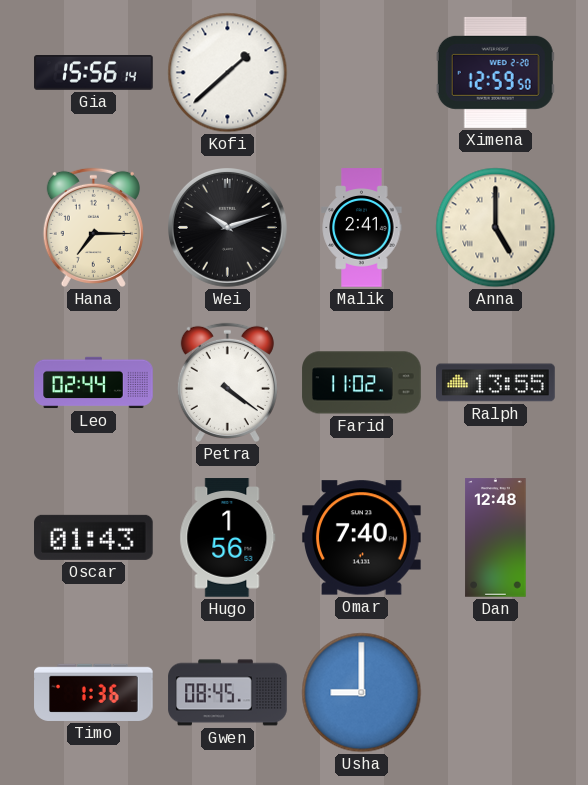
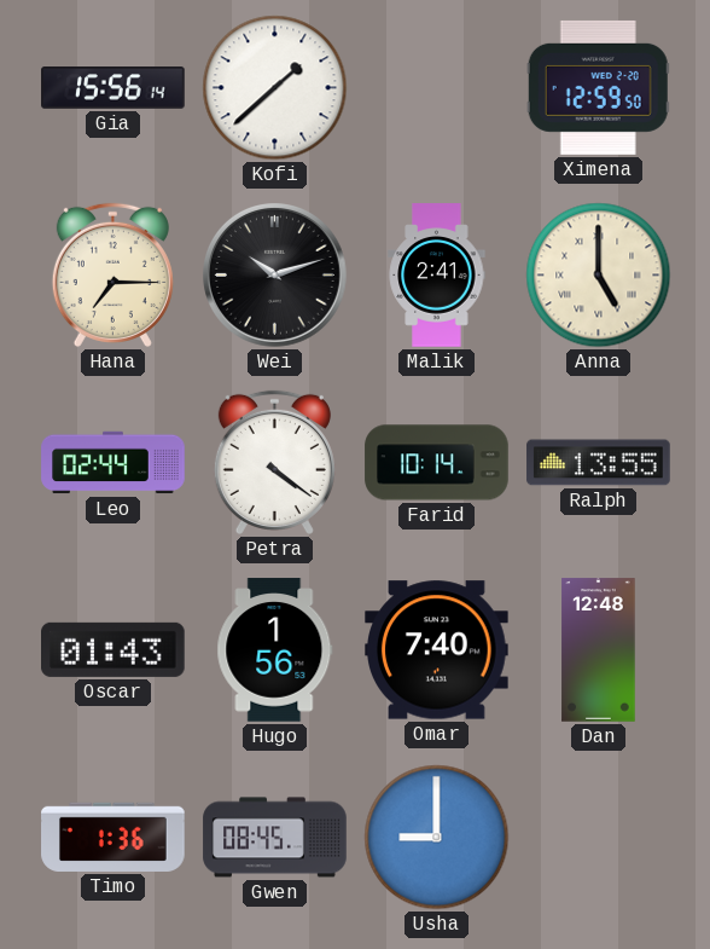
Farid: 11:02 -> 10:14
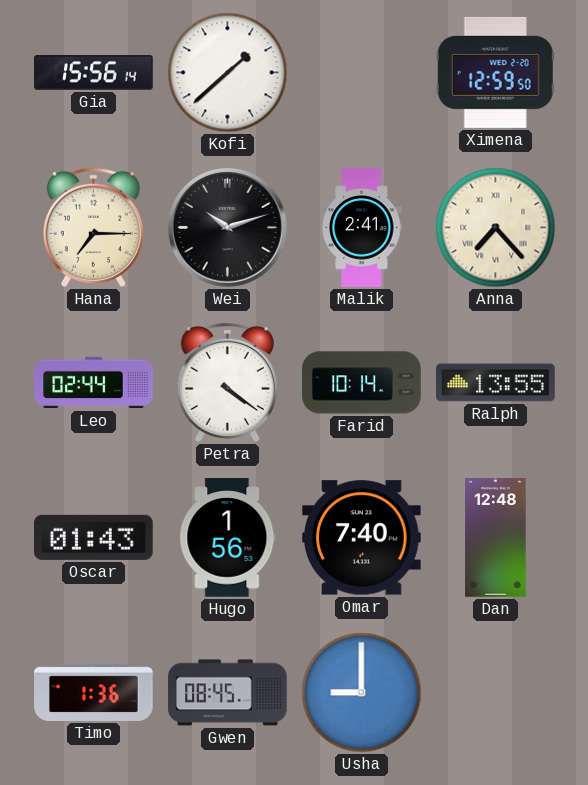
Anna: 5:00 -> 7:23
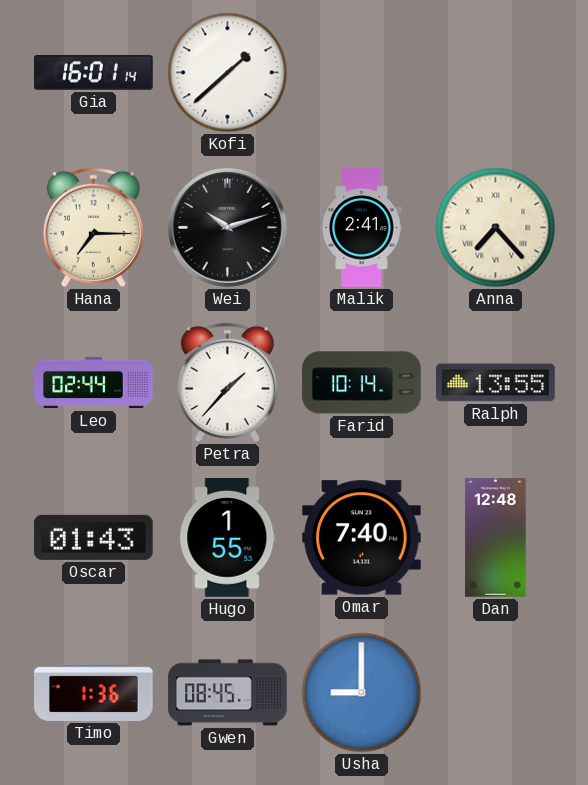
Gia: 15:56 -> 16:01
Ximena: 12:59 -> none
Petra: 4:21 -> 1:37
Hugo: 1:56 -> 1:55
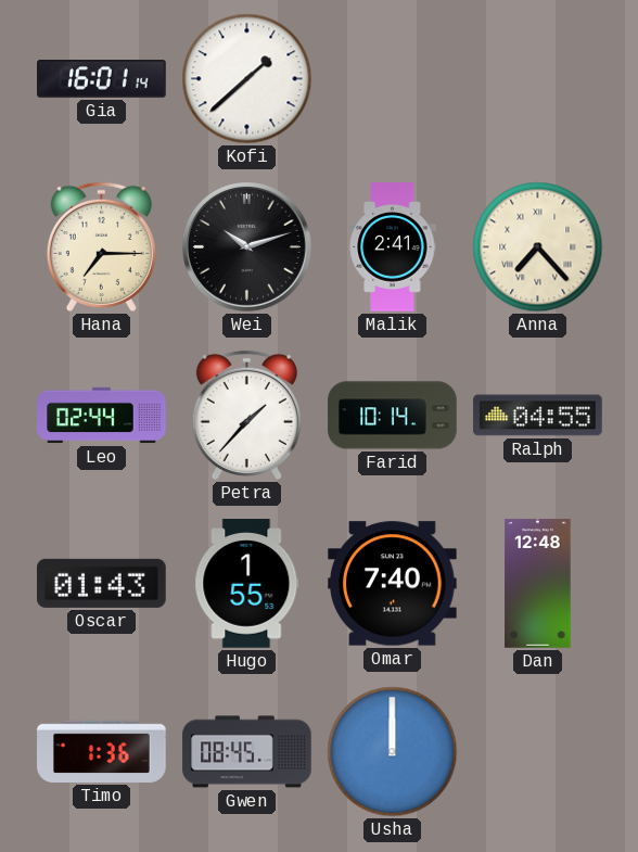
Ralph: 13:55 -> 04:55
Usha: 9:00 -> 12:00
